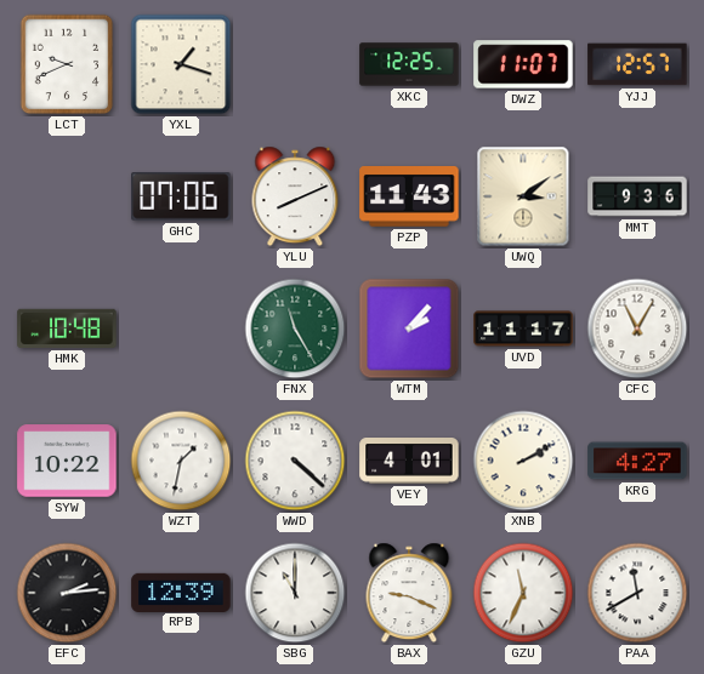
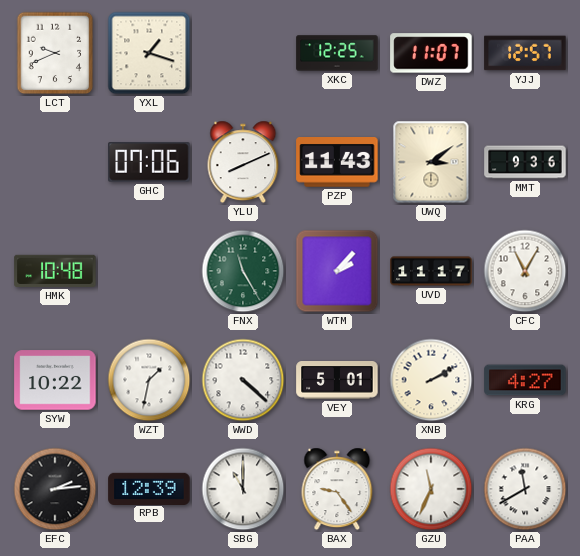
VEY: 4:01 -> 5:01
BAX: 9:19 -> 9:24
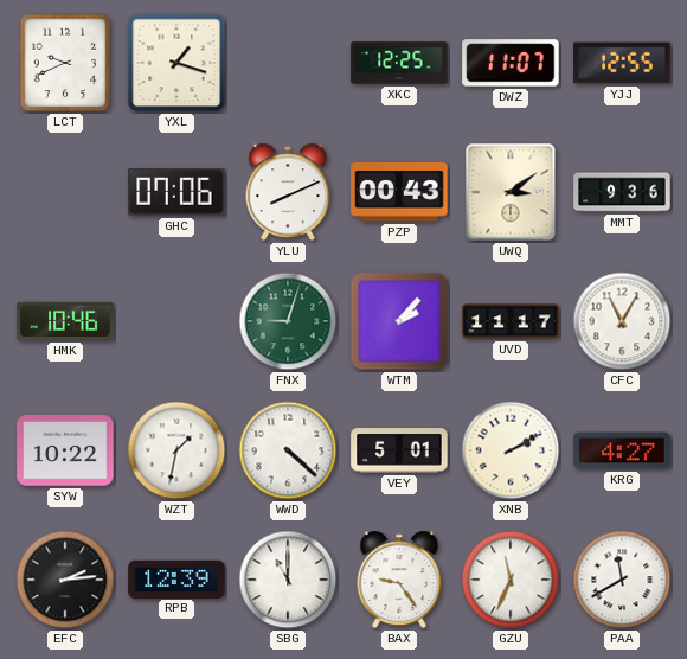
YJJ: 12:57 -> 12:55
PZP: 11:43 -> 00:43
HMK: 10:48 -> 10:46
FNX: 11:25 -> 9:03
